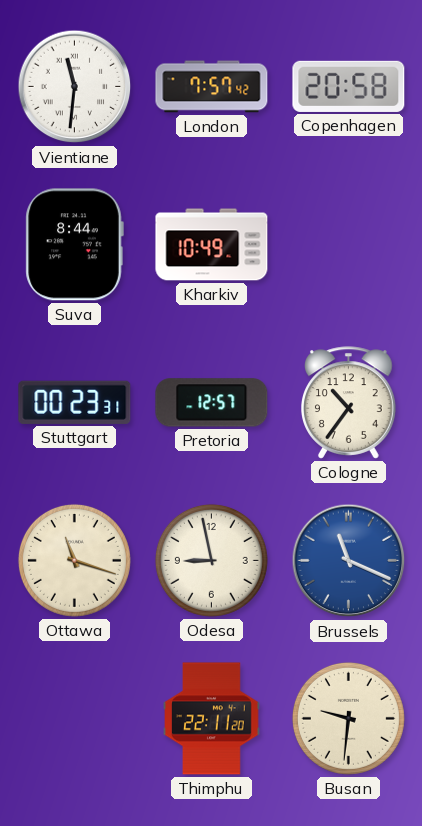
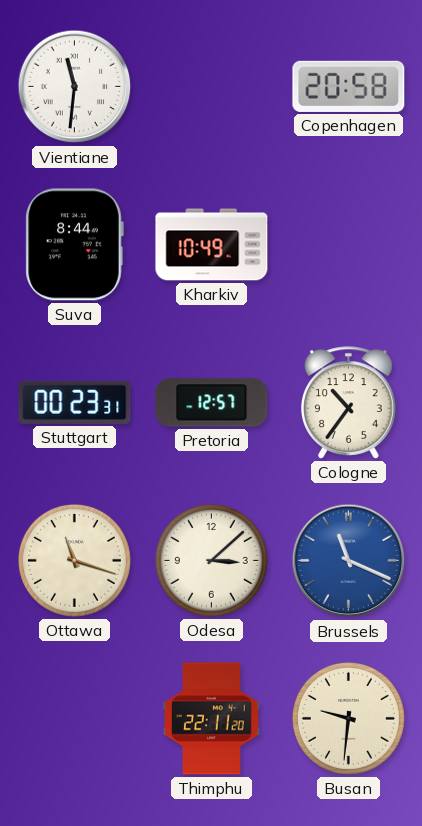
London: 7:57 -> none
Odesa: 8:58 -> 3:08
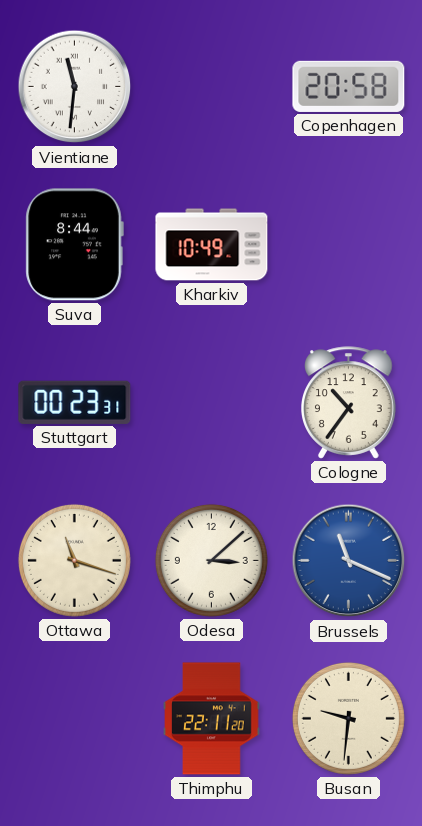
Pretoria: 12:57 -> none
